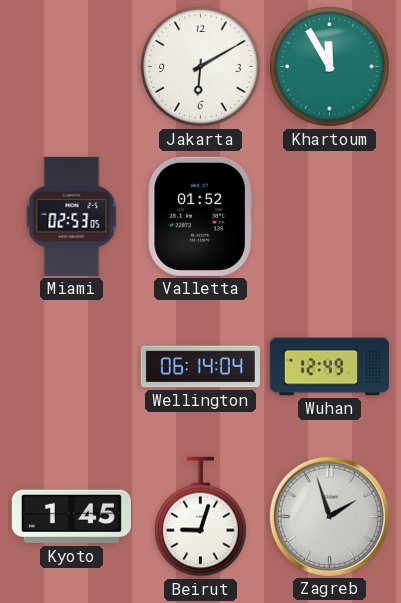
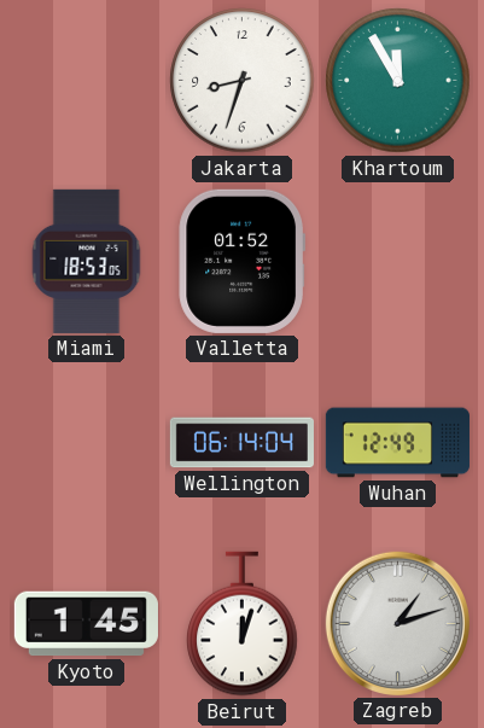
Jakarta: 6:10 -> 8:33
Miami: 02:53 -> 18:53
Beirut: 9:03 -> 12:03
Zagreb: 1:57 -> 1:12
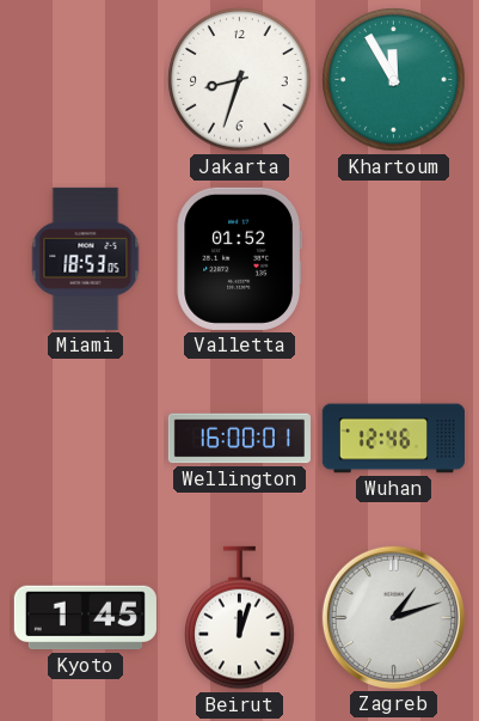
Wellington: 06:14 -> 16:00
Wuhan: 12:49 -> 12:46
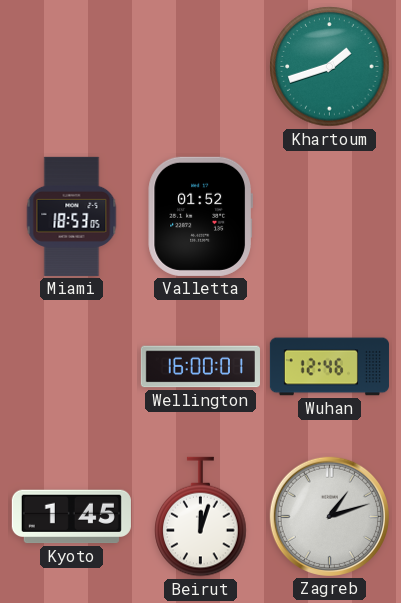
Jakarta: 8:33 -> none
Khartoum: 11:55 -> 1:42
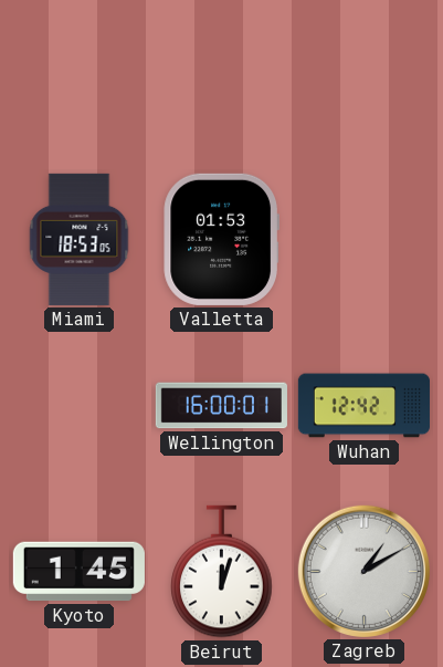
Khartoum: 1:42 -> none
Valletta: 01:52 -> 01:53
Wuhan: 12:46 -> 12:42
Zagreb: 1:12 -> 1:10
